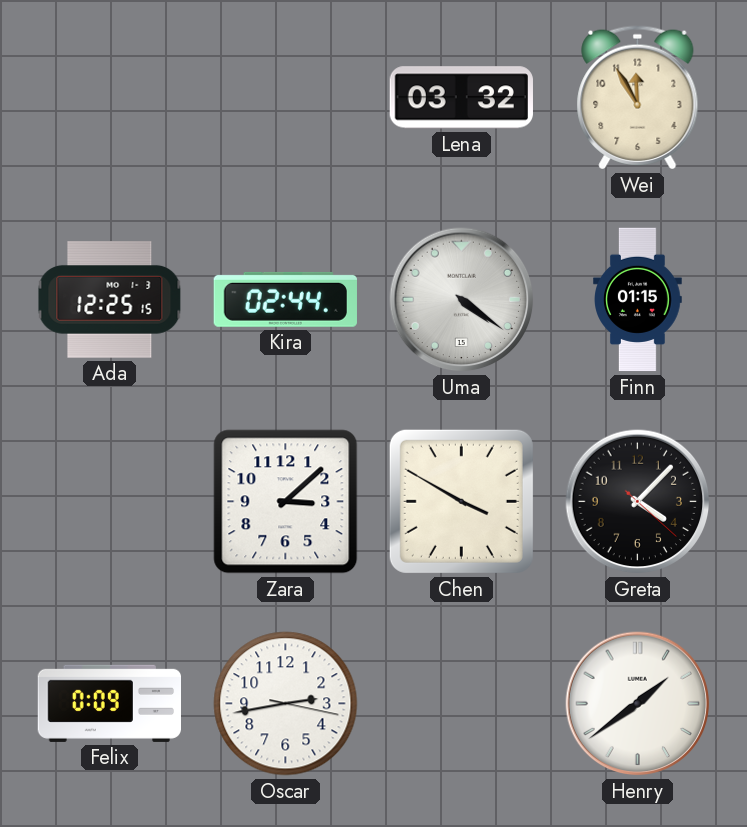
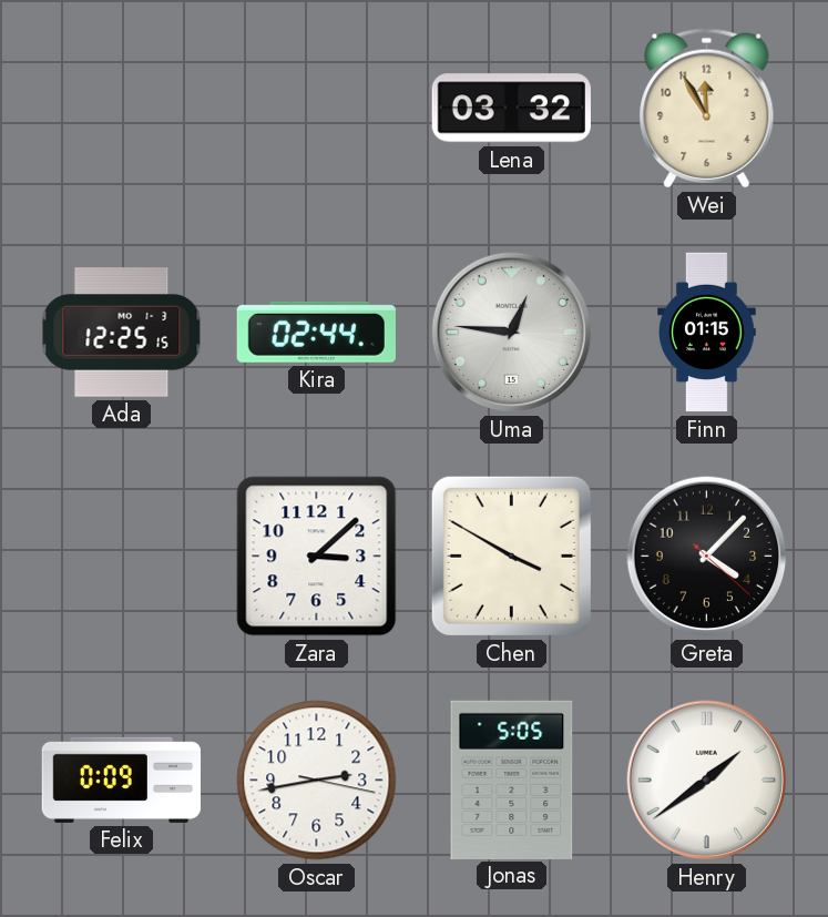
Uma: 4:21 -> 12:46
Jonas: none -> 5:05
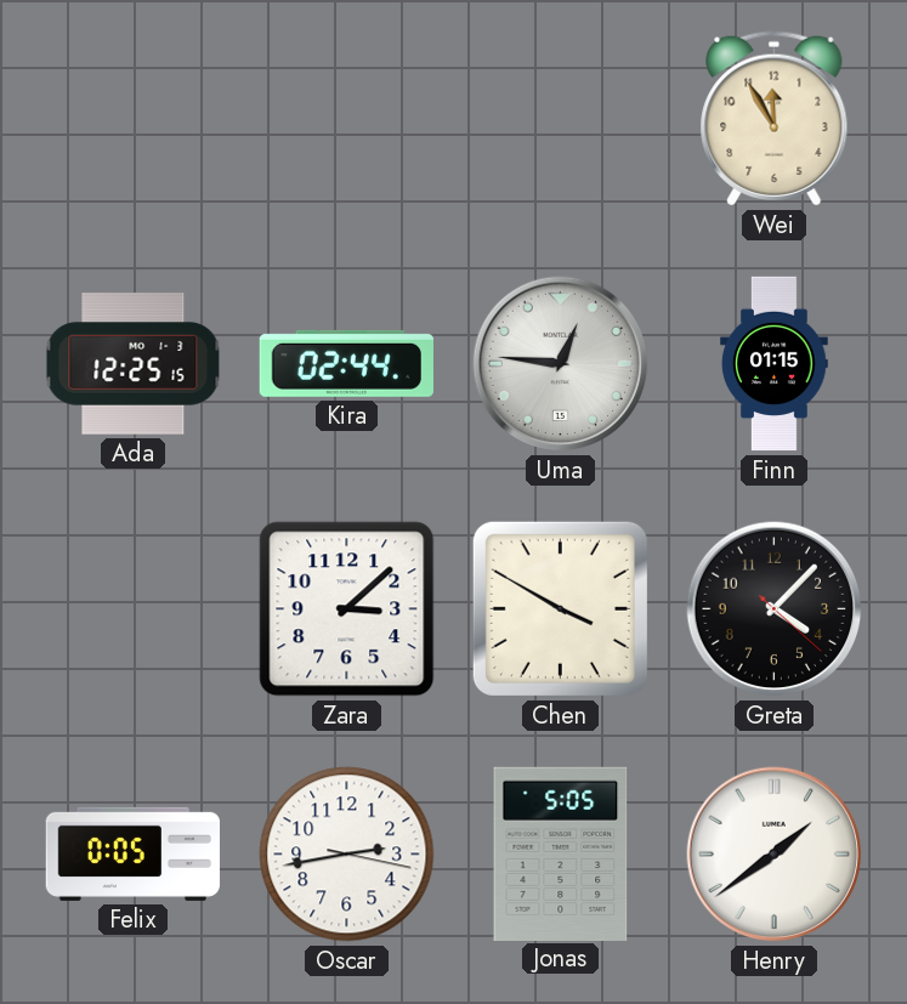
Lena: 03:32 -> none
Felix: 0:09 -> 0:05
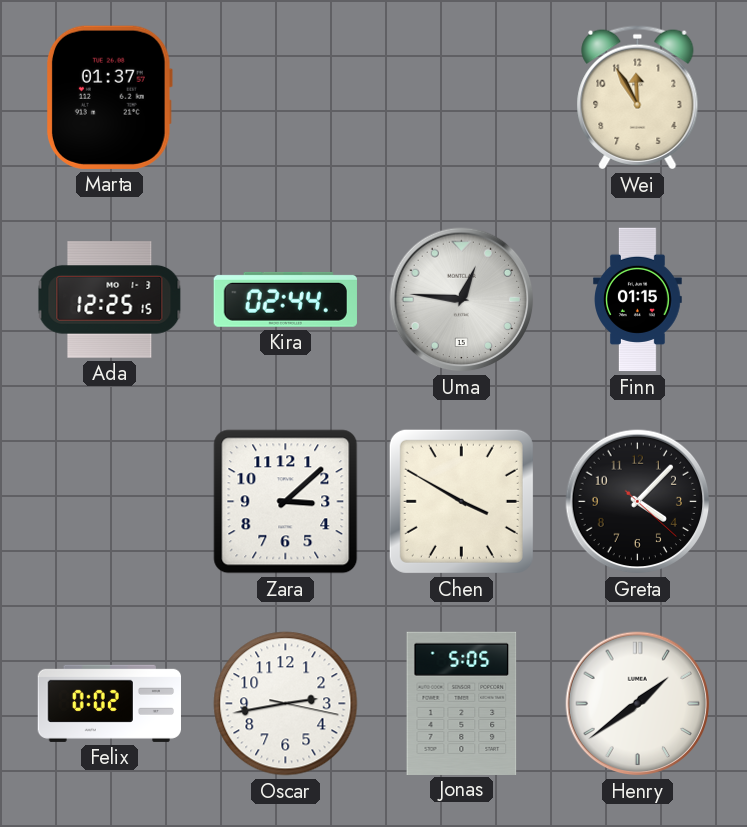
Marta: none -> 01:37
Felix: 0:05 -> 0:02
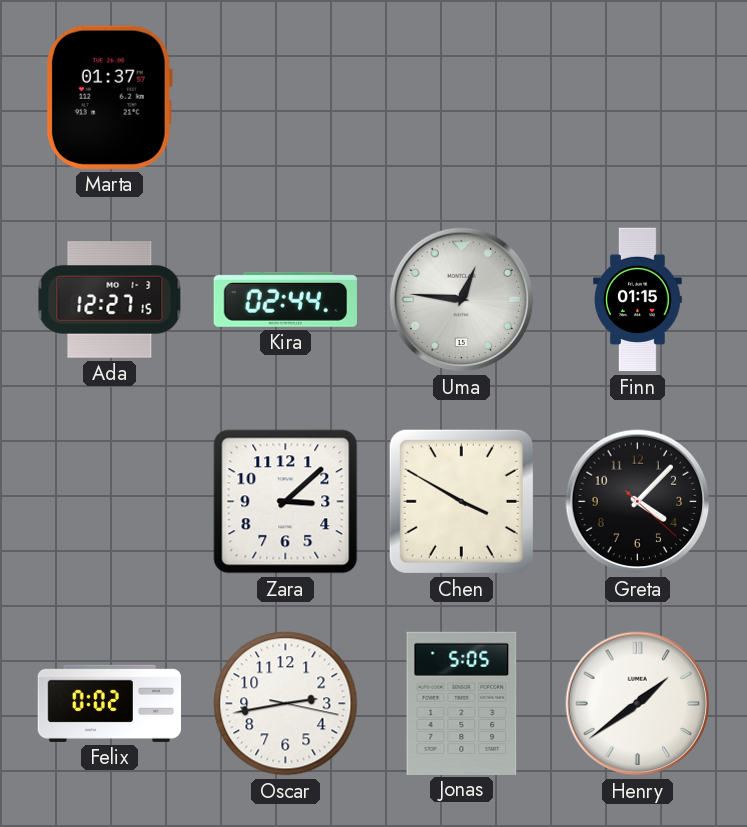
Wei: 11:55 -> none
Ada: 12:25 -> 12:27
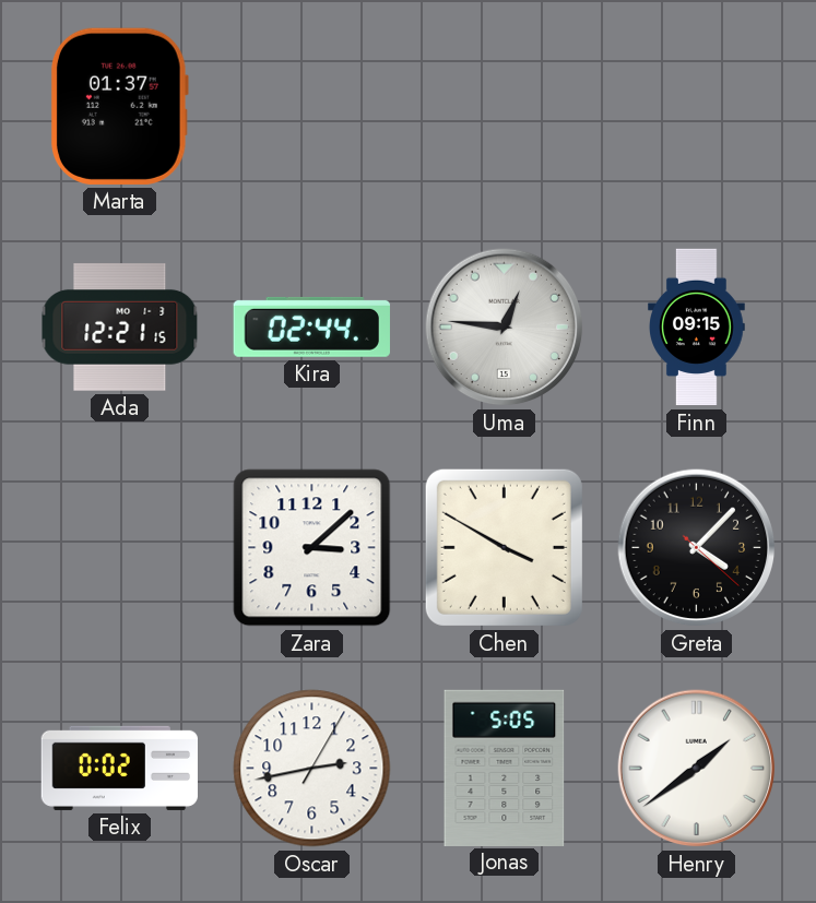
Ada: 12:27 -> 12:21
Finn: 01:15 -> 09:15
Oscar: 2:43:17 -> 2:43:05
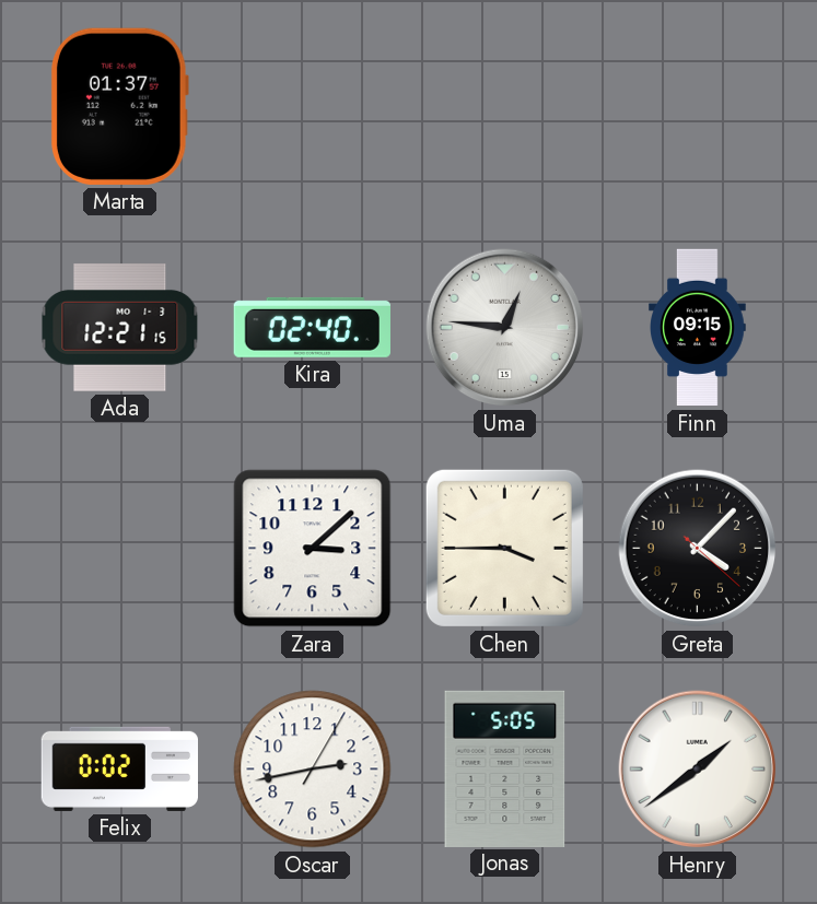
Kira: 02:44 -> 02:40
Chen: 3:50 -> 3:45
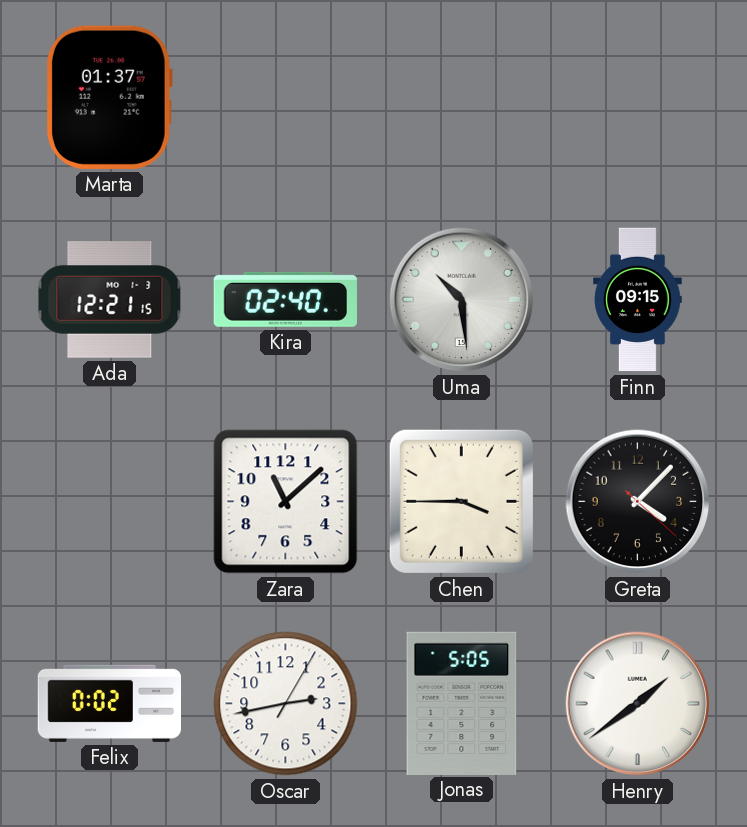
Uma: 12:46 -> 10:29
Zara: 3:08 -> 11:08
